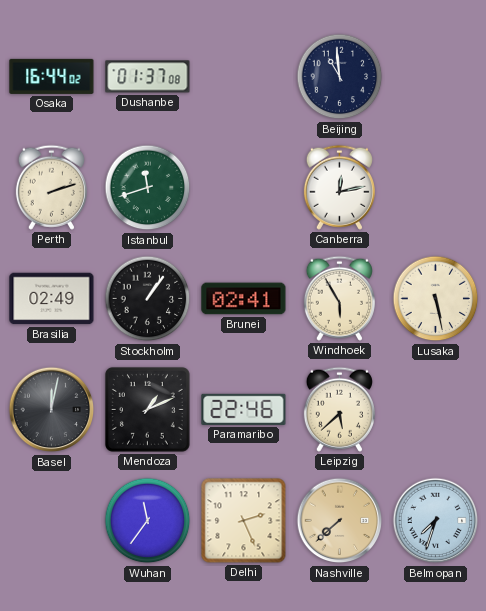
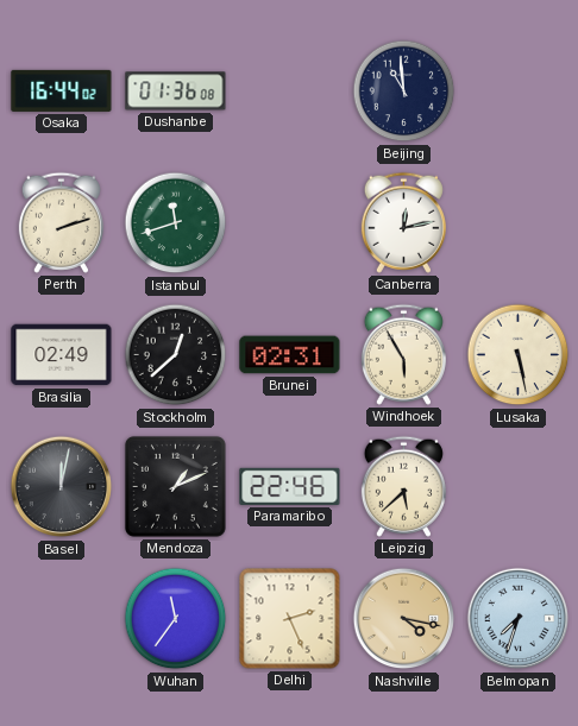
Dushanbe: 01:37 -> 01:36
Stockholm: 1:06 -> 12:38
Brunei: 02:41 -> 02:31
Nashville: 7:38 -> 4:17
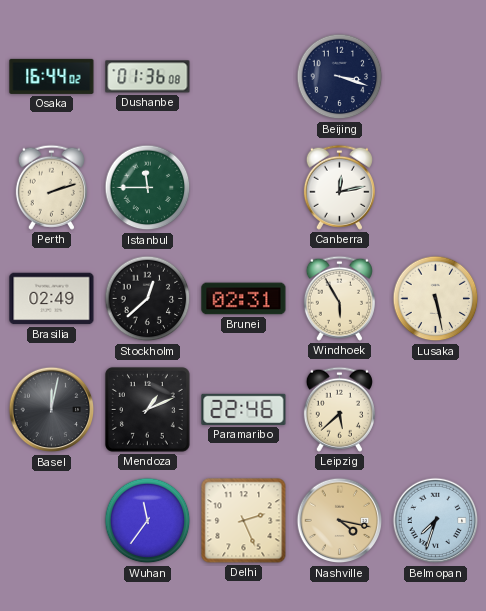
Beijing: 10:59 -> 3:18
Istanbul: 11:42 -> 11:45
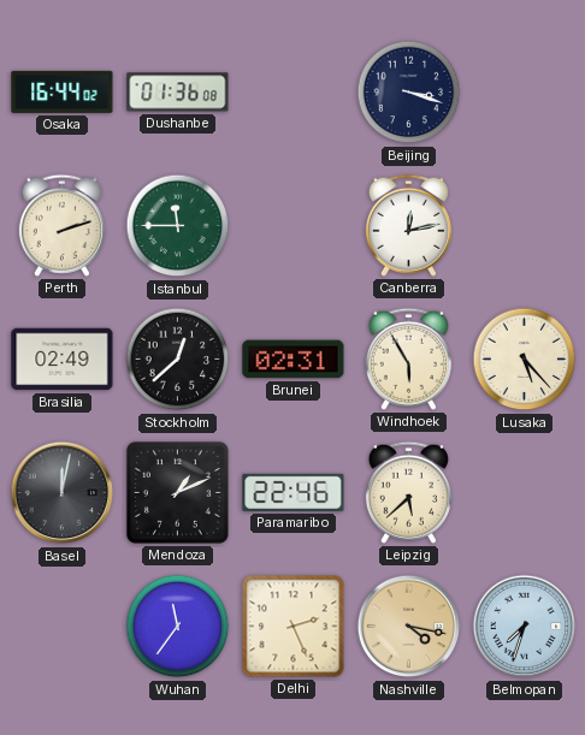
Lusaka: 5:28 -> 5:23
